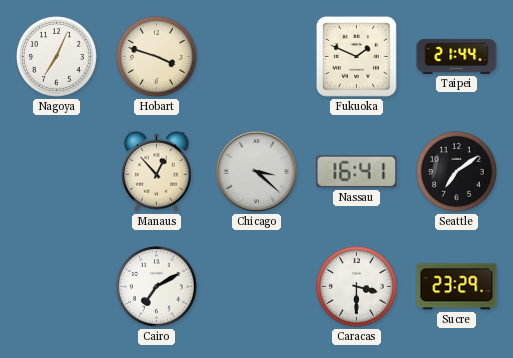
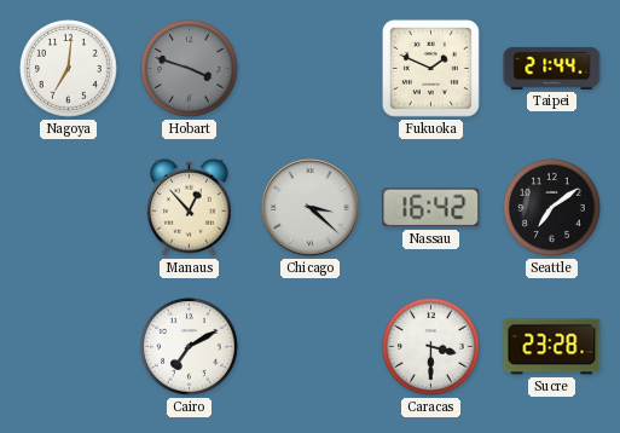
Nagoya: 7:04 -> 7:01
Hobart dial: cream -> grey
Nassau: 16:41 -> 16:42
Sucre: 23:29 -> 23:28
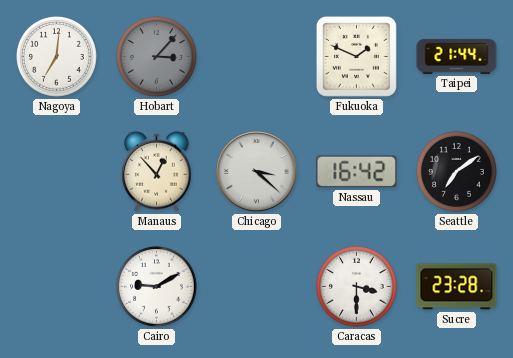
Hobart: 3:48 -> 3:07
Cairo: 7:10 -> 9:10
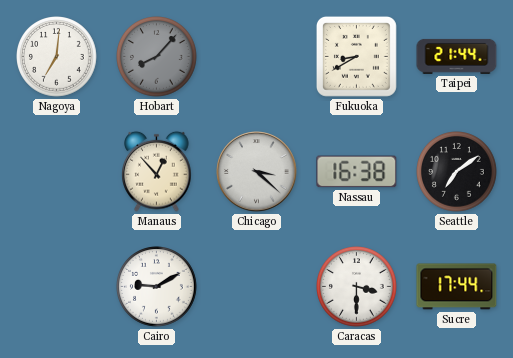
Hobart: 3:07 -> 8:07
Fukuoka: 1:49 -> 8:40
Nassau: 16:42 -> 16:38
Sucre: 23:28 -> 17:44
